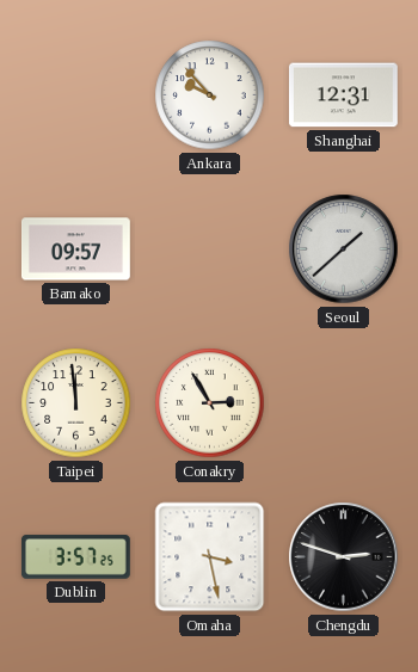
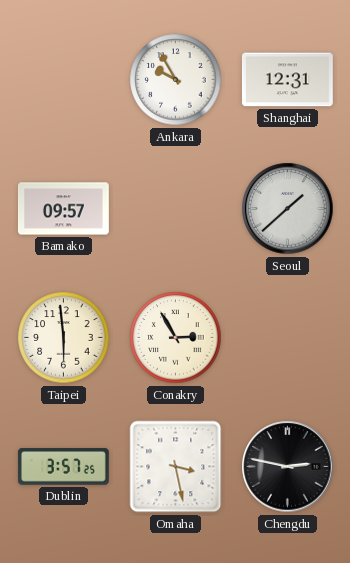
Ankara: 9:53 -> 9:55
Taipei: 11:59 -> 5:59
Chengdu: 2:48 -> 2:47
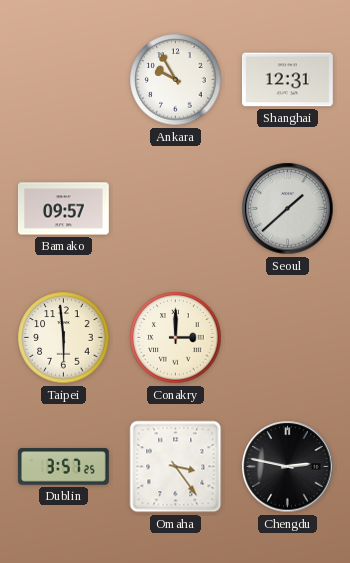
Conakry: 2:55 -> 3:00
Omaha: 3:28 -> 3:24
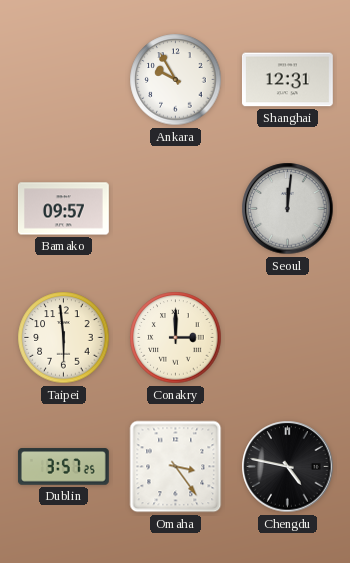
Seoul: 1:38 -> 12:01
Chengdu: 2:47 -> 4:47
